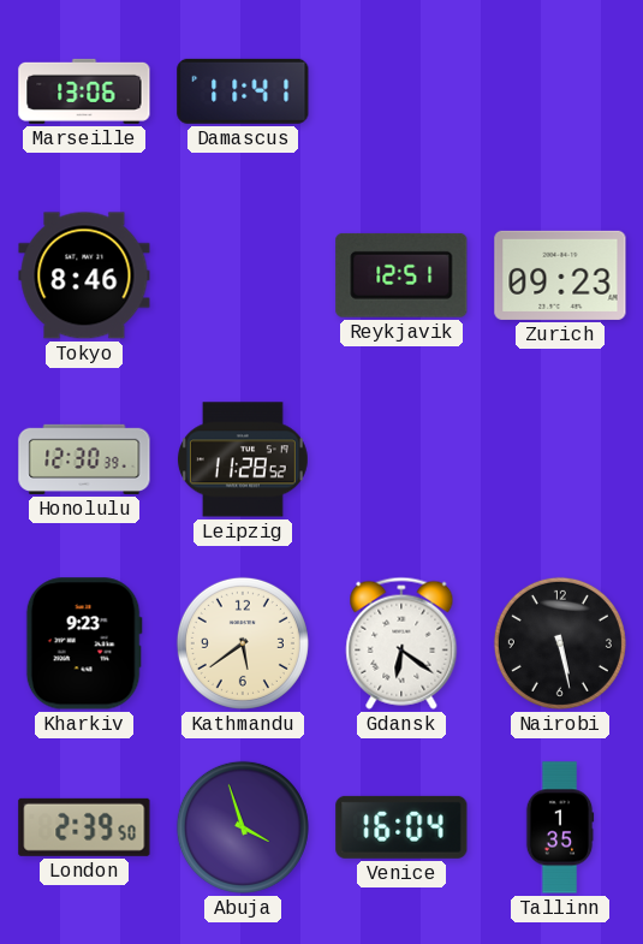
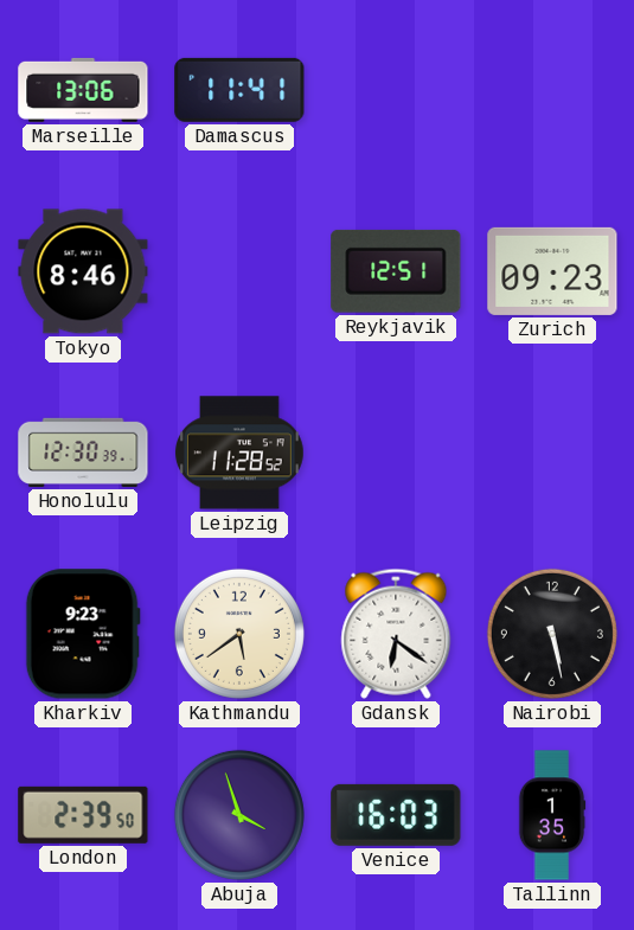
Venice: 16:04 -> 16:03
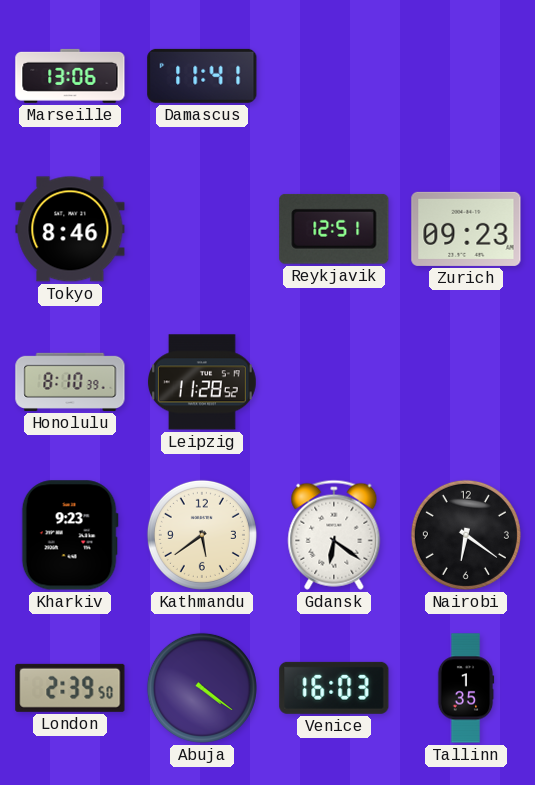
Honolulu: 12:30 -> 8:10
Nairobi: 5:28 -> 6:21
Abuja: 3:57 -> 4:21
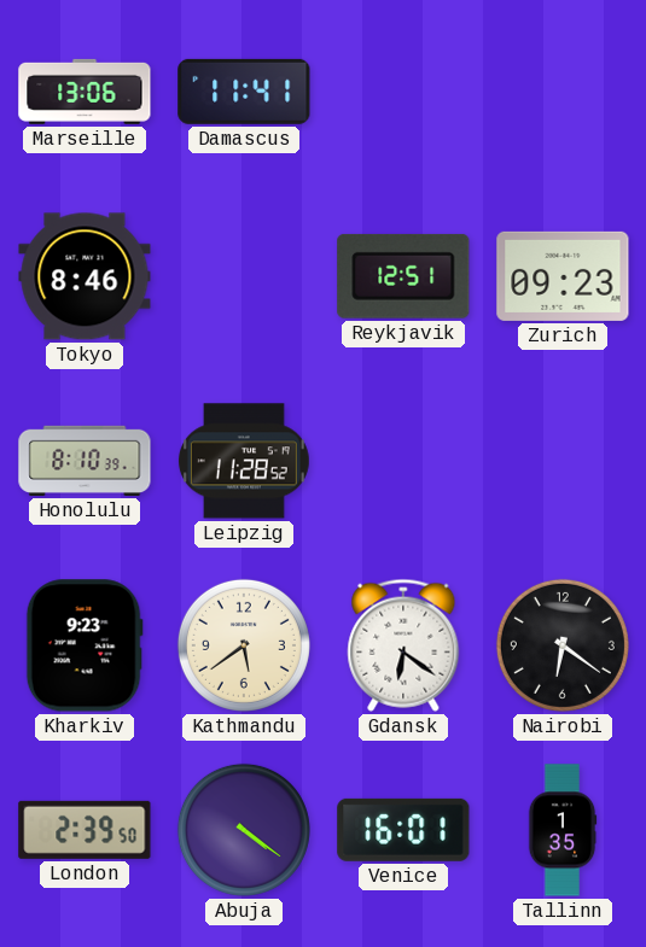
Venice: 16:03 -> 16:01
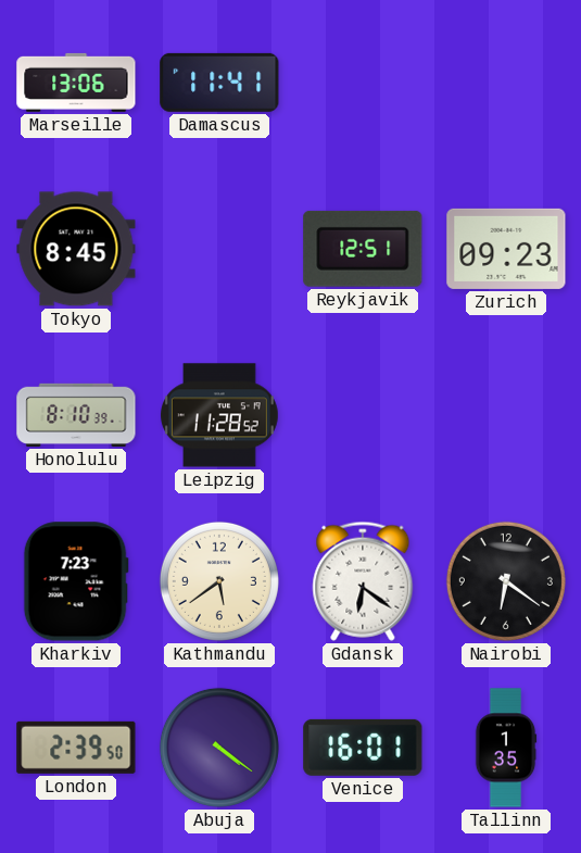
Tokyo: 8:46 -> 8:45
Kharkiv: 9:23 -> 7:23
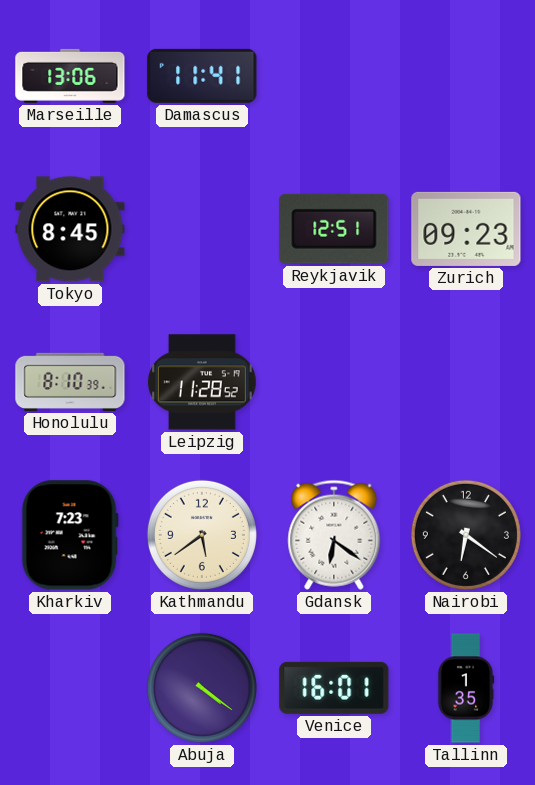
London: 2:39 -> none
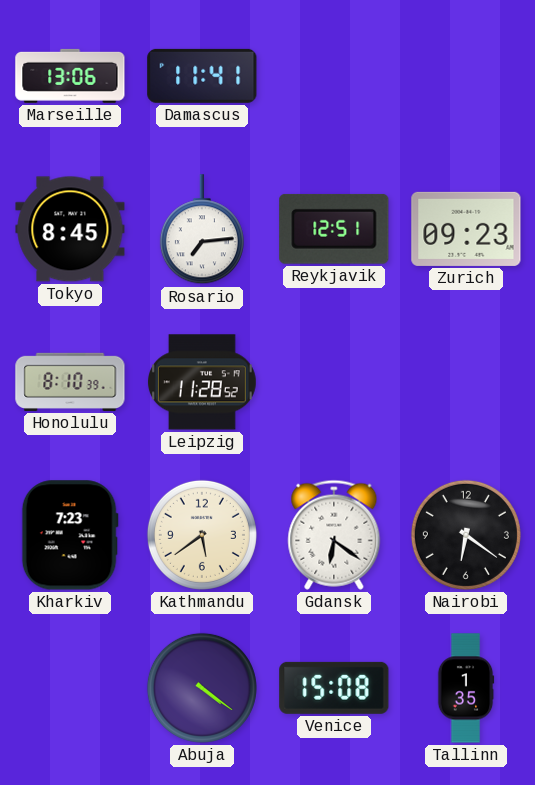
Rosario: none -> 7:14
Venice: 16:01 -> 15:08
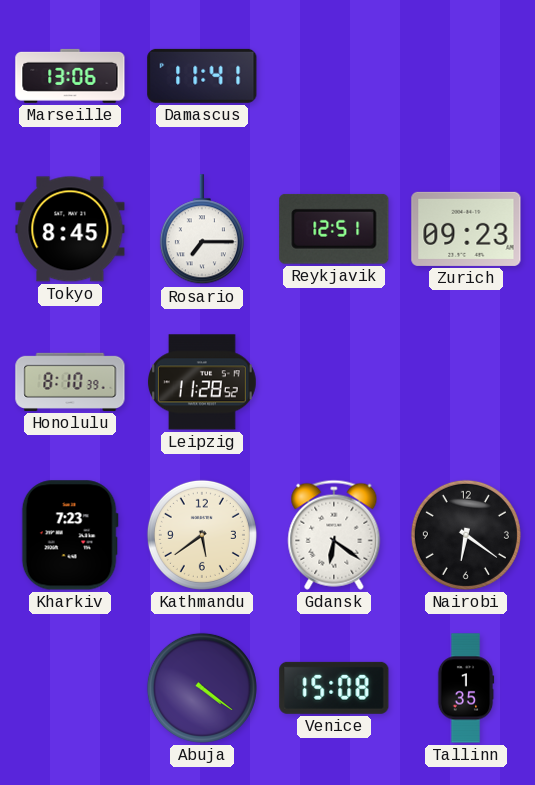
Rosario: 7:14 -> 7:15
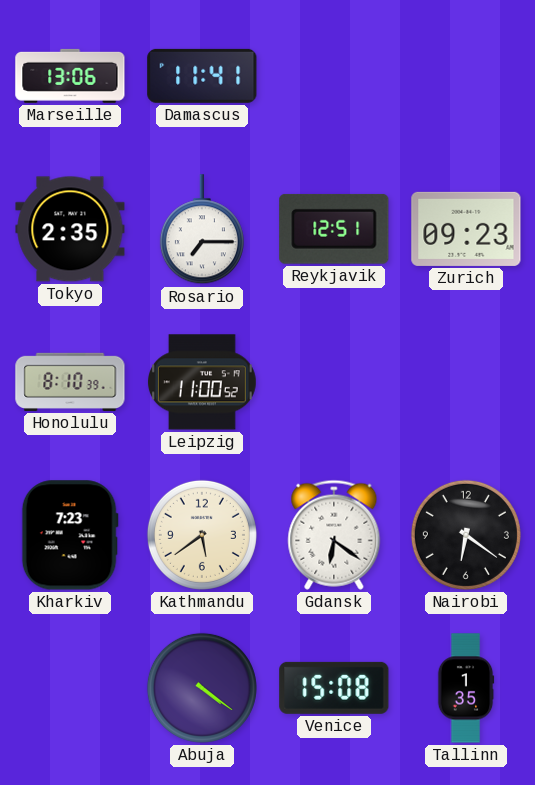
Tokyo: 8:45 -> 2:35
Leipzig: 11:28 -> 11:00
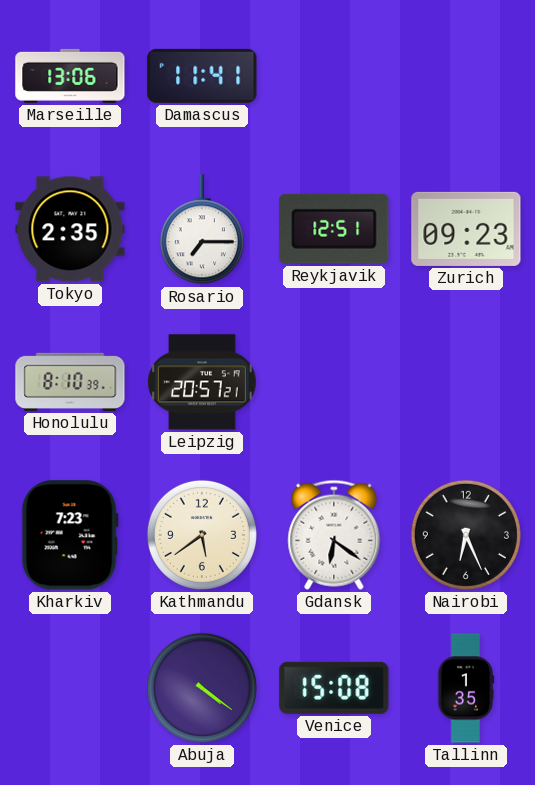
Leipzig: 11:00 -> 20:57
Nairobi: 6:21 -> 6:26
